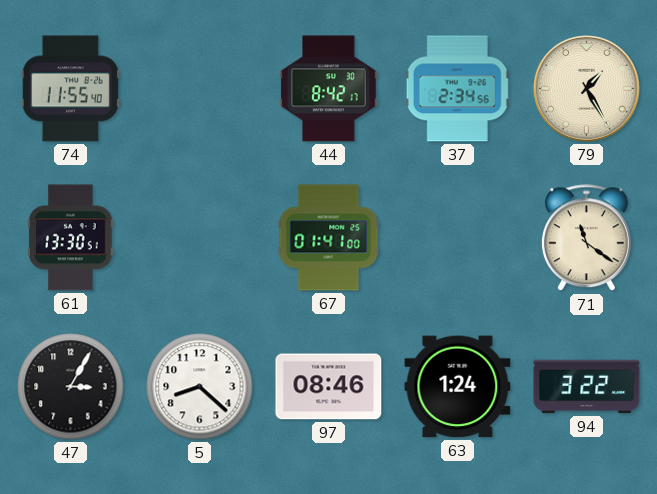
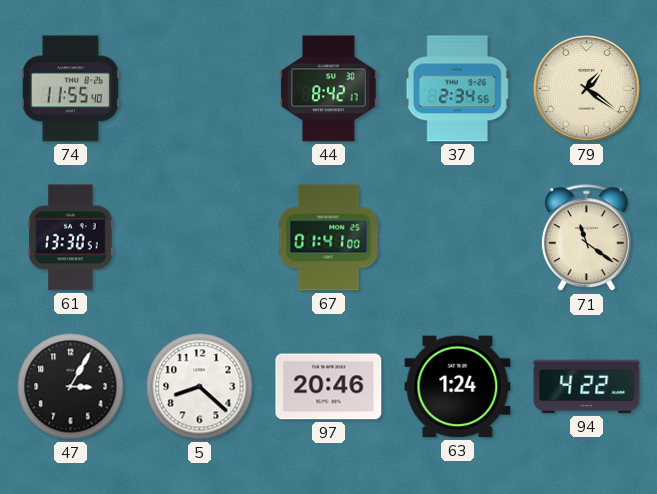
79: 1:25 -> 1:21
97: 08:46 -> 20:46
94: 3:22 -> 4:22
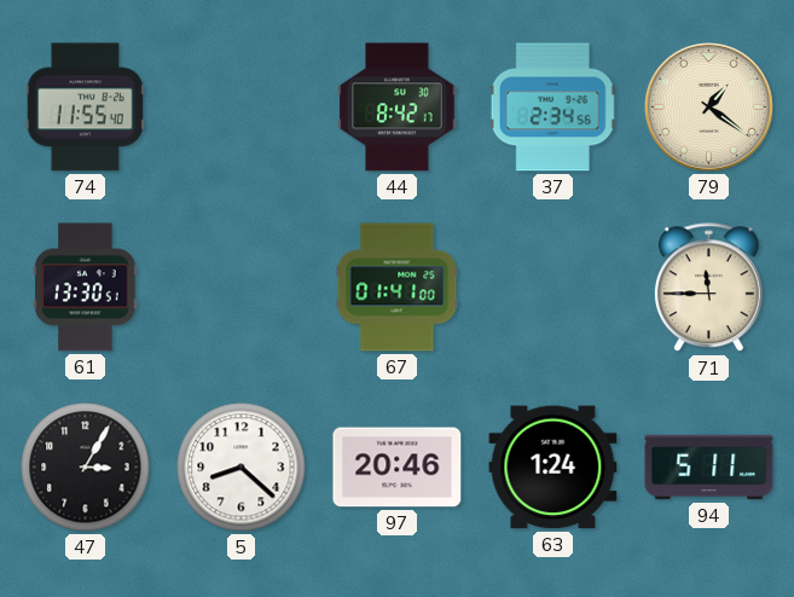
71: 11:21 -> 11:45
94: 4:22 -> 5:11
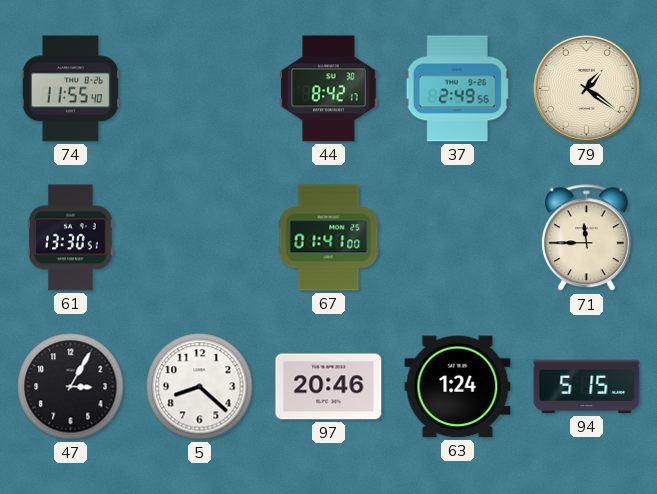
37: 2:34 -> 2:49
94: 5:11 -> 5:15
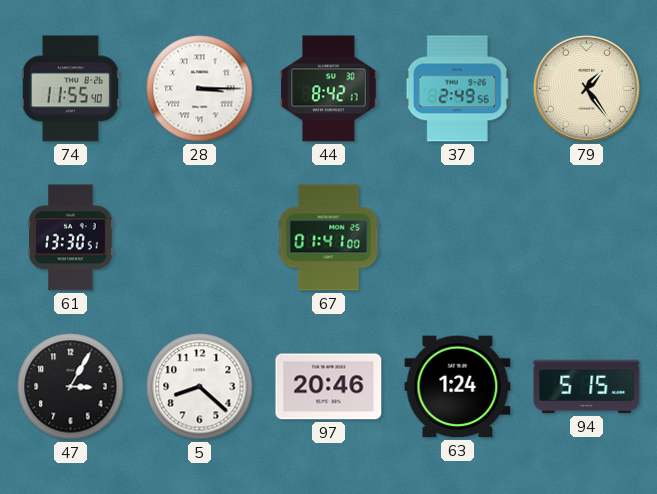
28: none -> 3:15
79: 1:21 -> 1:24
71: 11:45 -> none
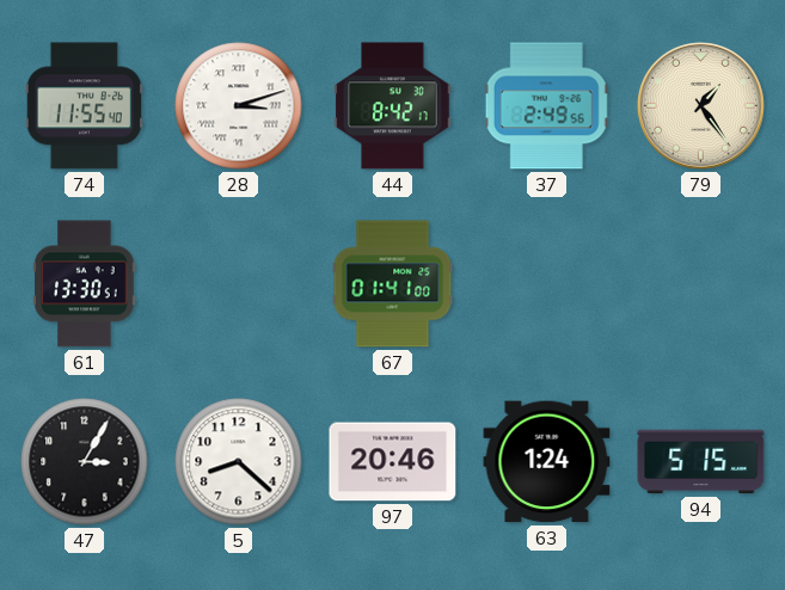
28: 3:15 -> 3:12
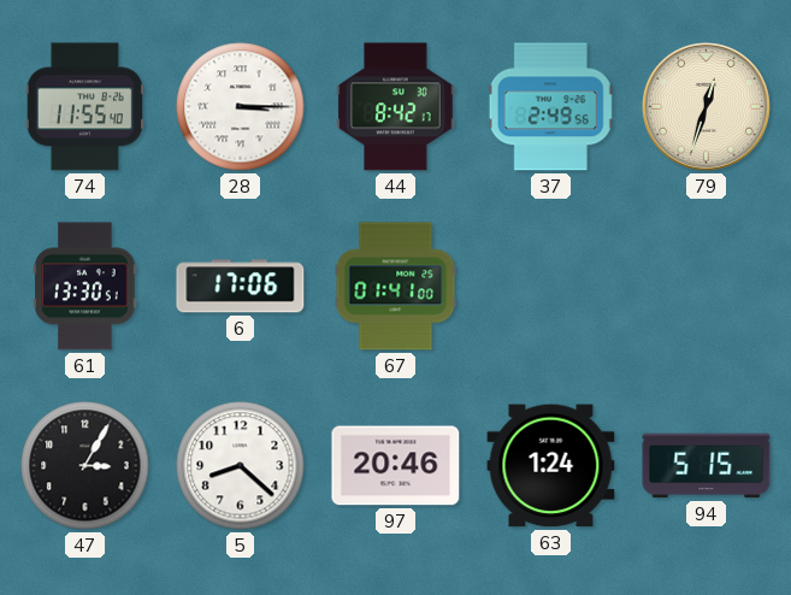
28: 3:12 -> 3:15
79: 1:24 -> 12:33
6: none -> 17:06
